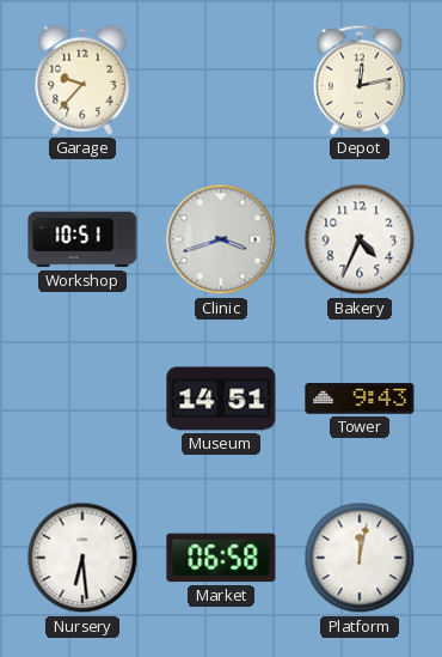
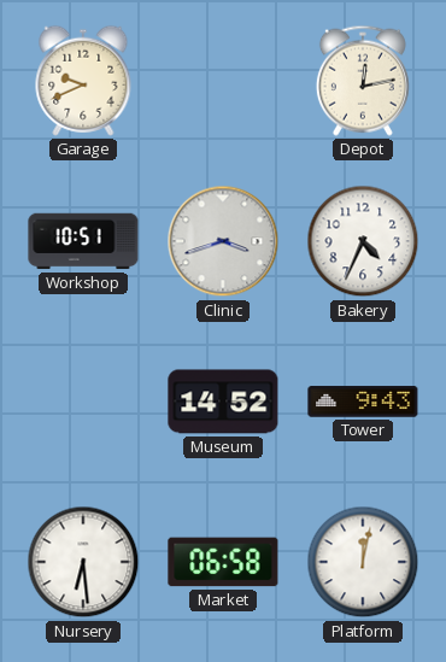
Garage: 9:37 -> 9:41
Museum: 14:51 -> 14:52
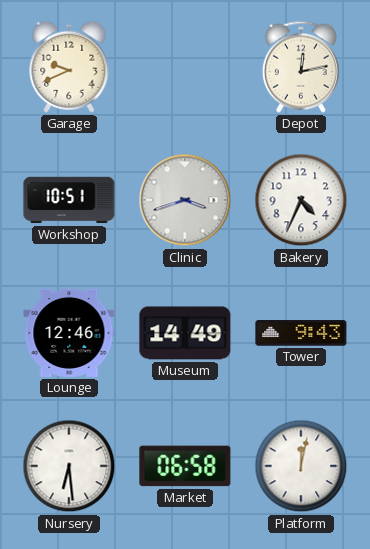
Lounge: none -> 12:46
Museum: 14:52 -> 14:49
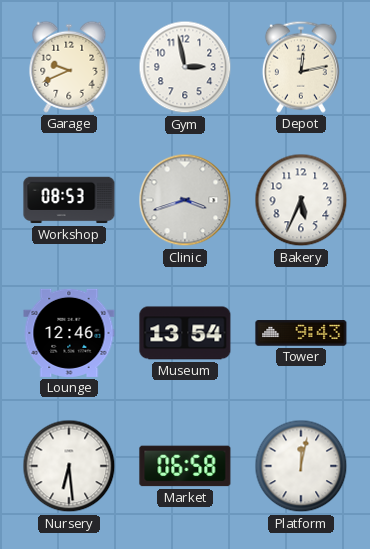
Gym: none -> 2:58
Workshop: 10:51 -> 08:53
Bakery: 4:34 -> 5:34
Museum: 14:49 -> 13:54
